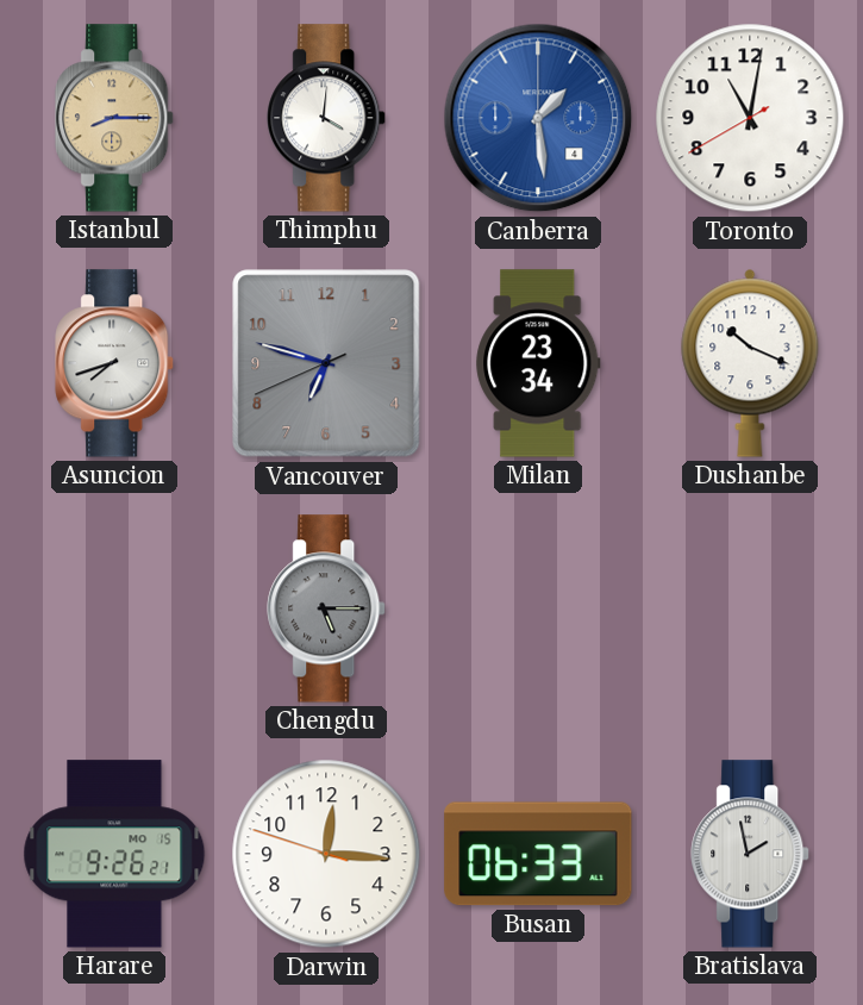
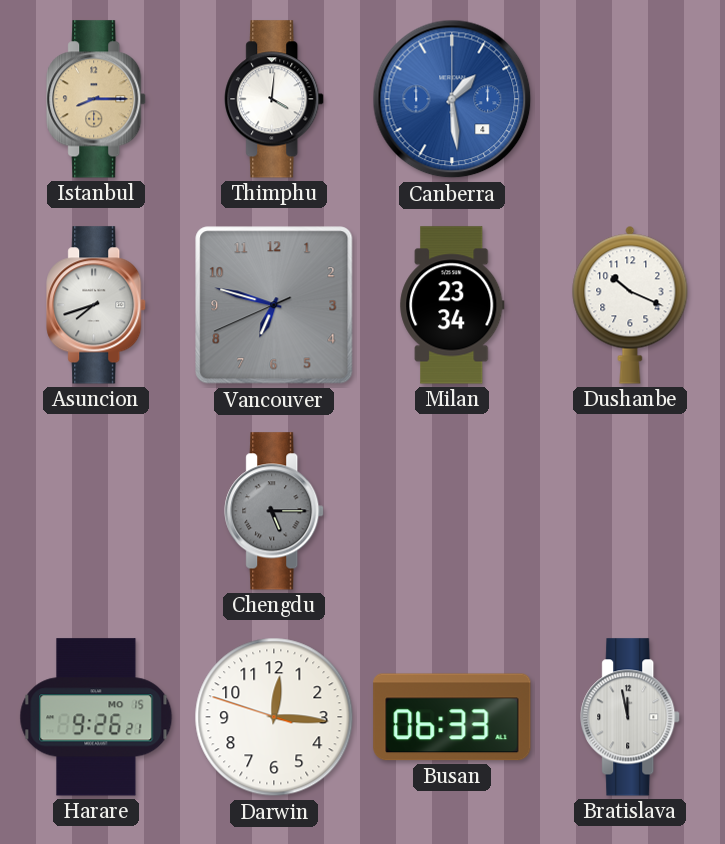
Toronto: 11:01 -> none
Bratislava: 1:58 -> 11:58
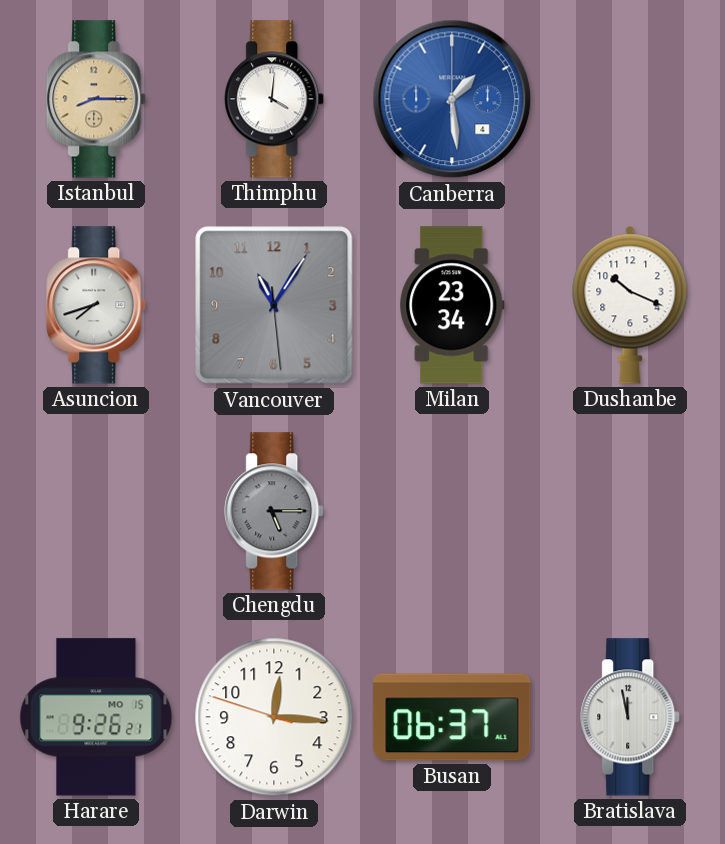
Vancouver: 6:47 -> 11:05
Busan: 06:33 -> 06:37
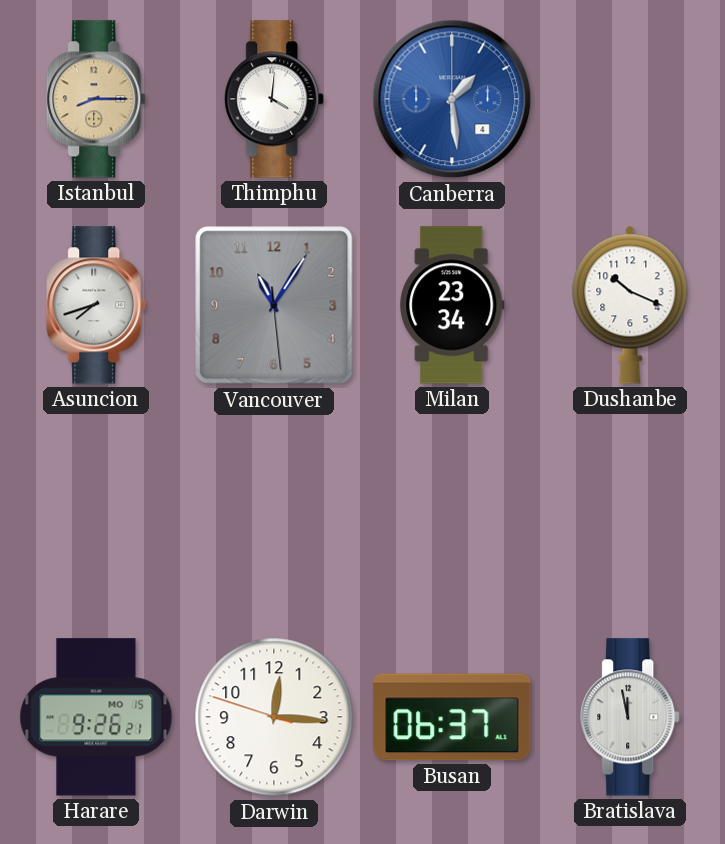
Chengdu: 5:15 -> none
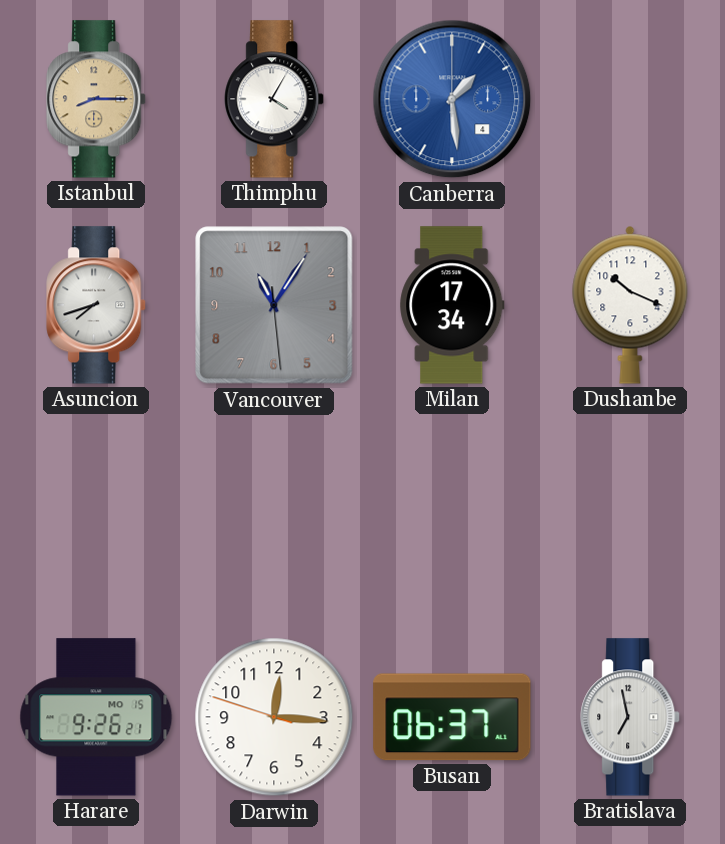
Thimphu: 4:01 -> 4:05
Milan: 23:34 -> 17:34
Bratislava: 11:58 -> 6:58
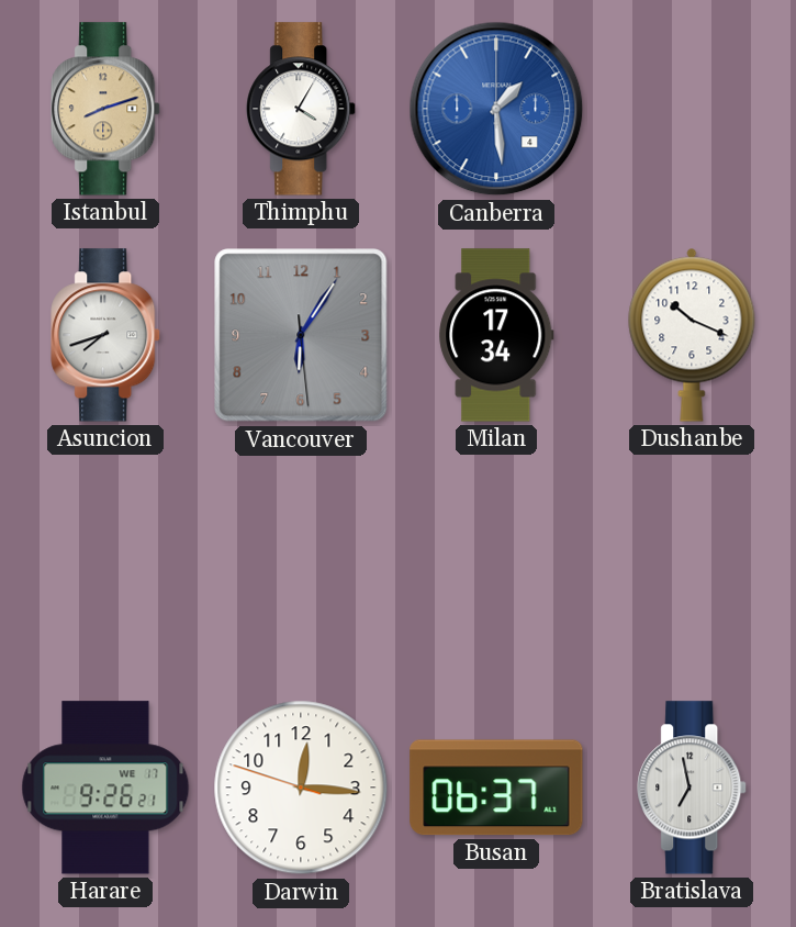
Istanbul: 8:15 -> 8:12
Vancouver: 11:05 -> 6:05
Harare date: MO 15 -> WE 17
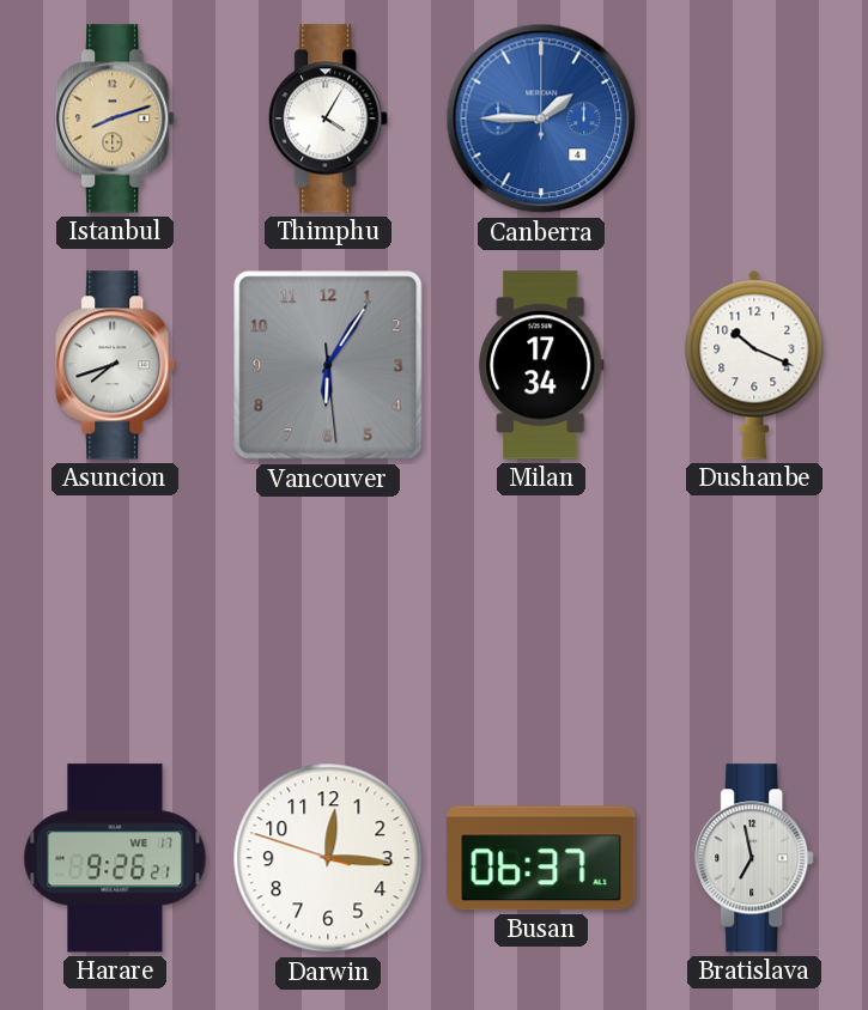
Canberra: 1:29 -> 1:45
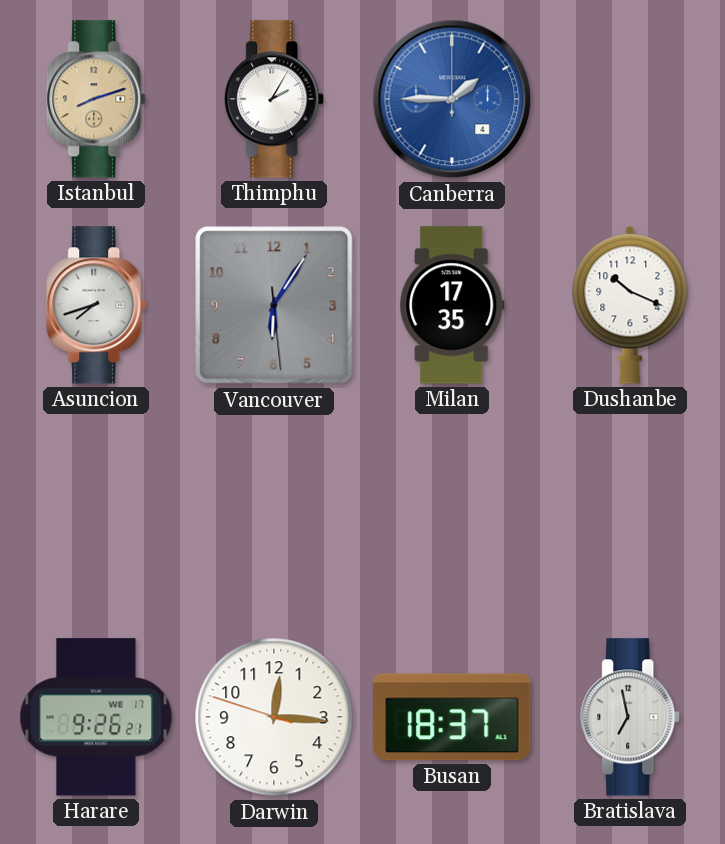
Thimphu: 4:05 -> 2:05
Milan: 17:34 -> 17:35
Busan: 06:37 -> 18:37
